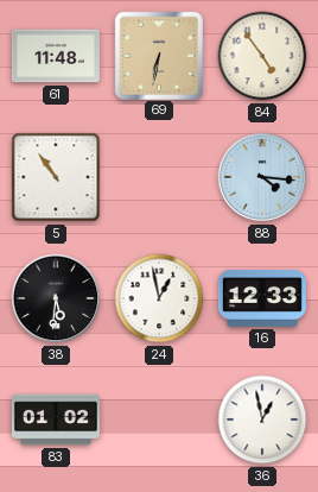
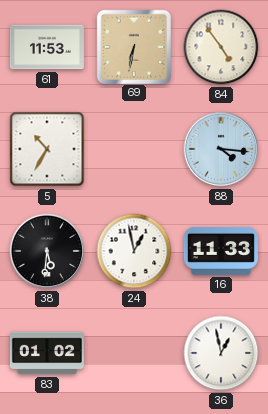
61: 11:48 -> 11:53
5: 10:54 -> 10:35
16: 12:33 -> 11:33
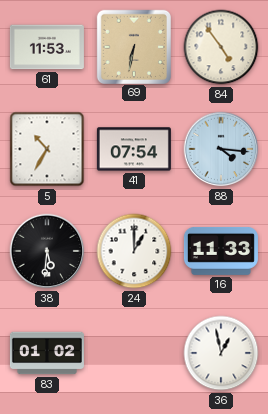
41: none -> 07:54
24: 12:58 -> 1:00
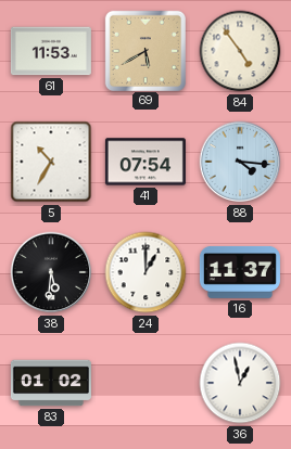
69: 6:32 -> 5:40
16: 11:33 -> 11:37
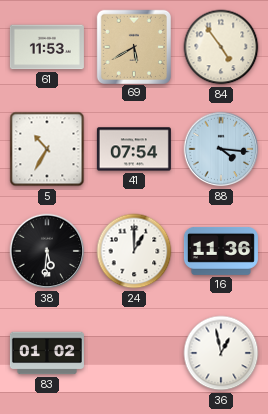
16: 11:37 -> 11:36
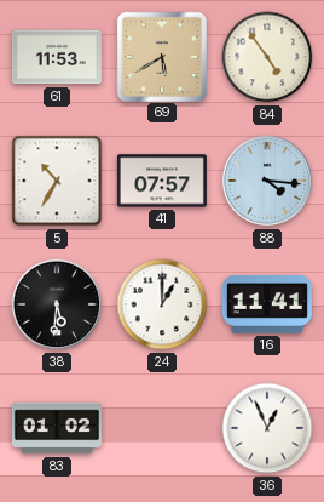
41: 07:54 -> 07:57
16: 11:36 -> 11:41
36: 12:58 -> 12:56
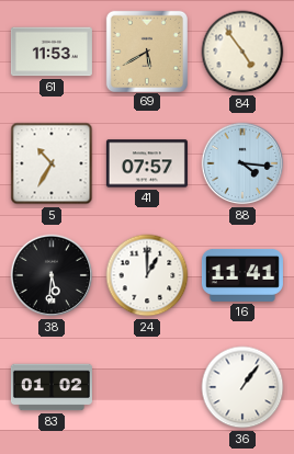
36: 12:56 -> 1:06
